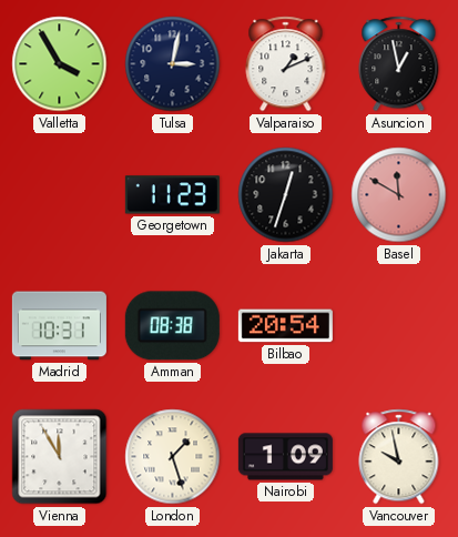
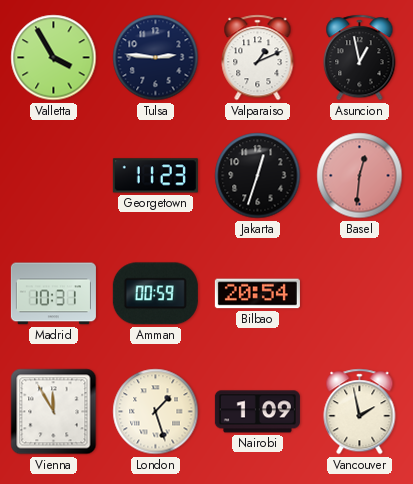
Tulsa: 3:02 -> 2:46
Basel: 11:50 -> 12:31
Amman: 08:38 -> 00:59
Vancouver: 9:58 -> 1:58
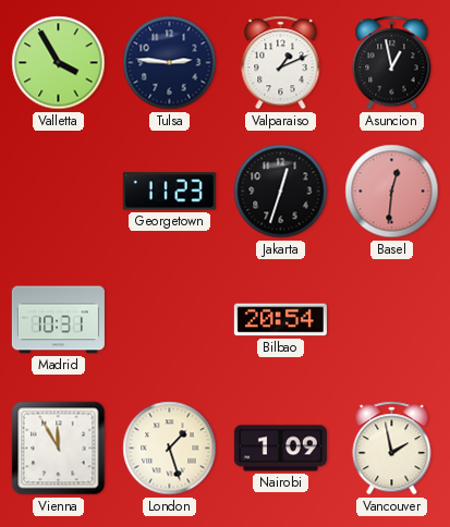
Amman: 00:59 -> none
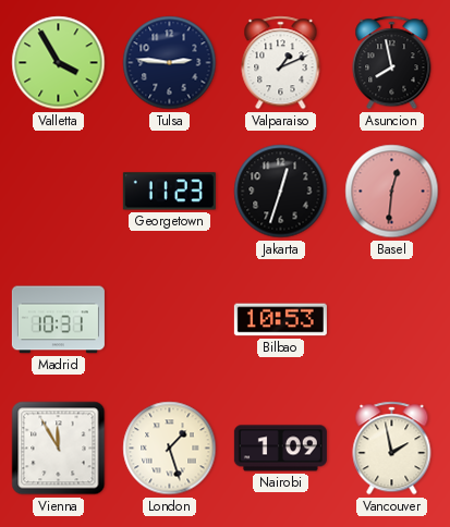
Asuncion: 12:58 -> 7:58
Bilbao: 20:54 -> 10:53
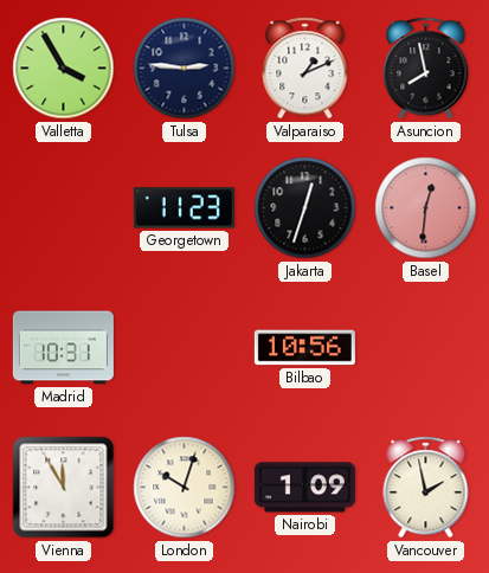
Bilbao: 10:53 -> 10:56
London: 1:27 -> 10:03
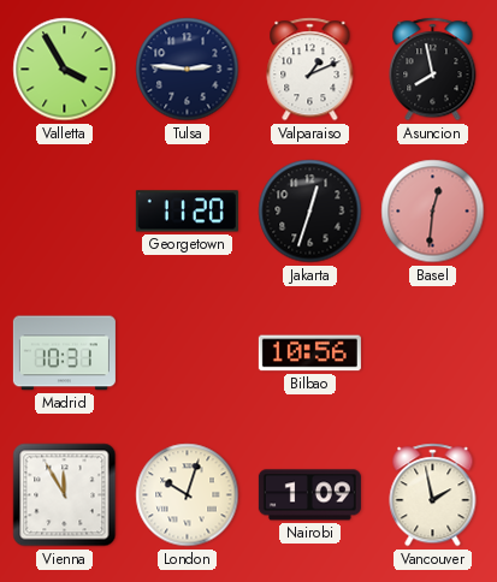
Georgetown: 11:23 -> 11:20
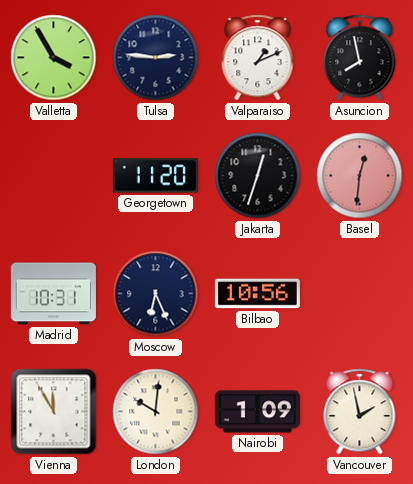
Moscow: none -> 6:26
London: 10:03 -> 10:01
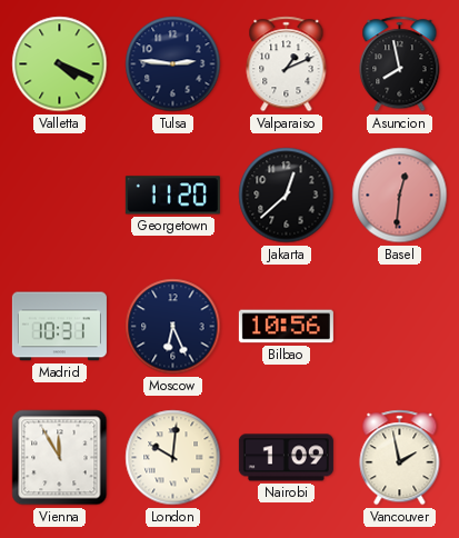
Valletta: 3:55 -> 4:19
Jakarta: 12:33 -> 12:38
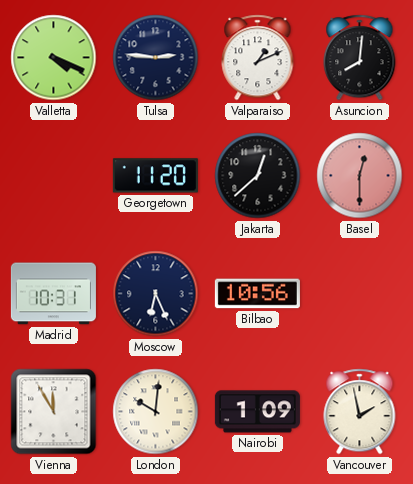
Asuncion: 7:58 -> 8:01
Basel: 12:31 -> 12:30
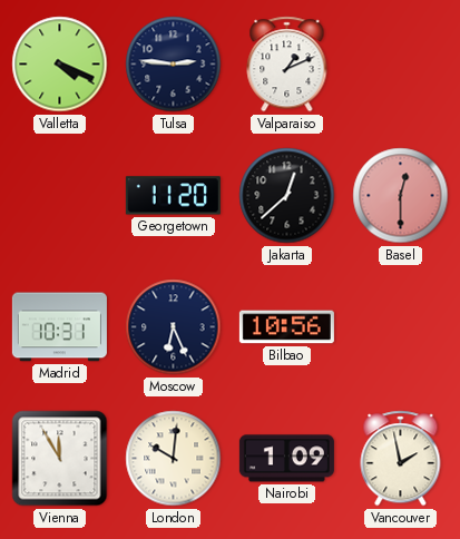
Asuncion: 8:01 -> none
